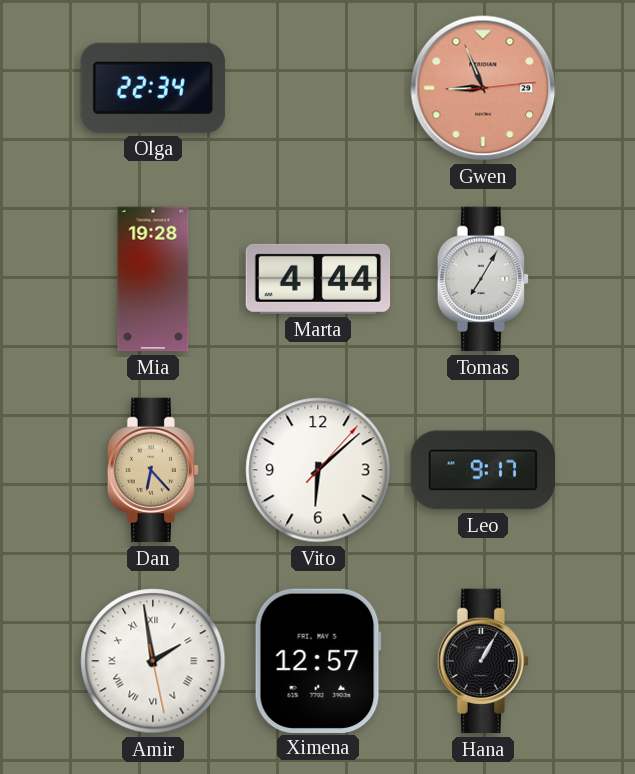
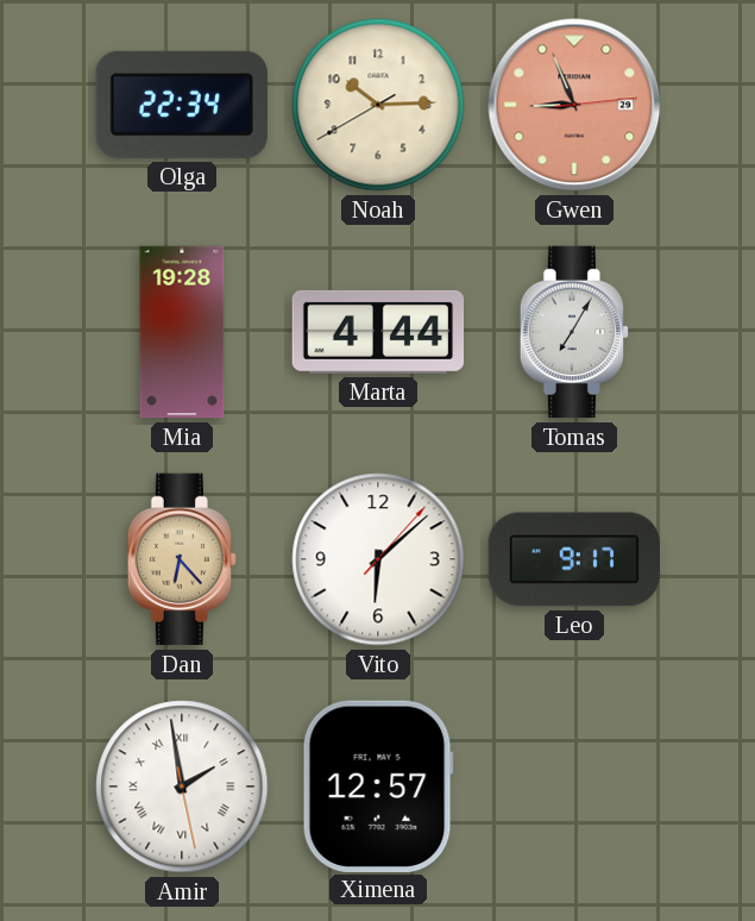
Noah: none -> 10:14
Hana: 1:05 -> none
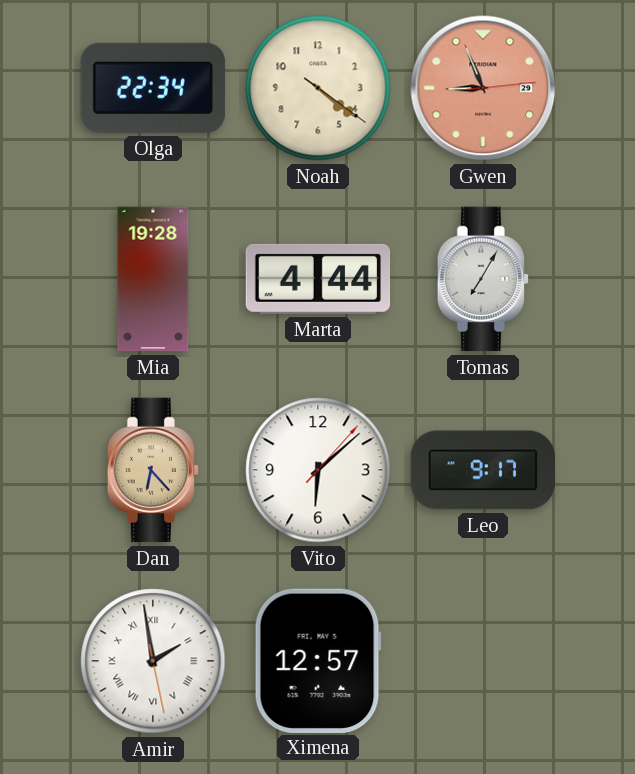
Noah: 10:14 -> 4:21
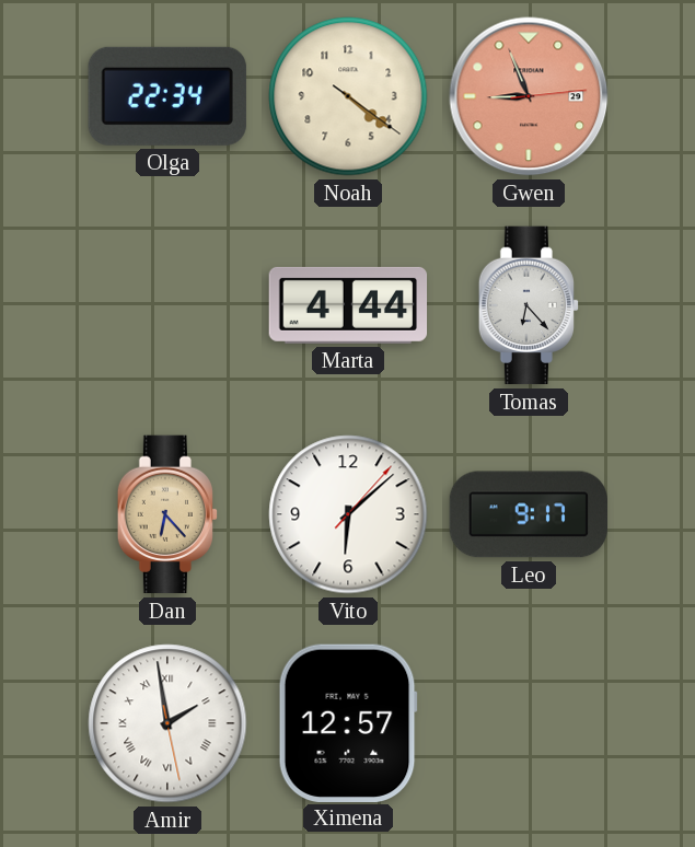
Mia: 19:28 -> none
Tomas: 7:05 -> 6:23
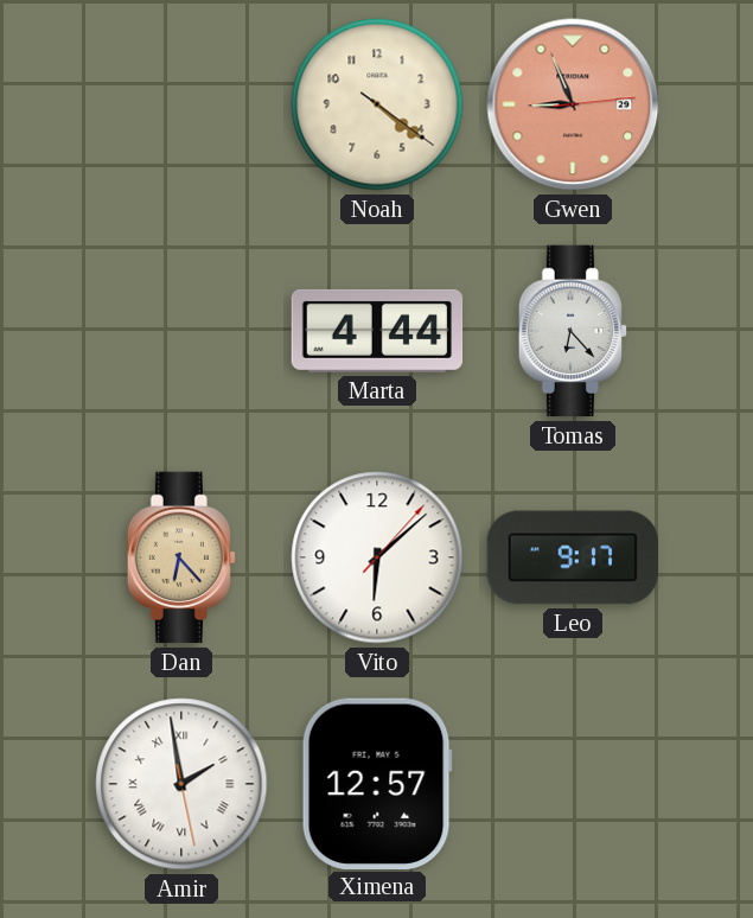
Olga: 22:34 -> none
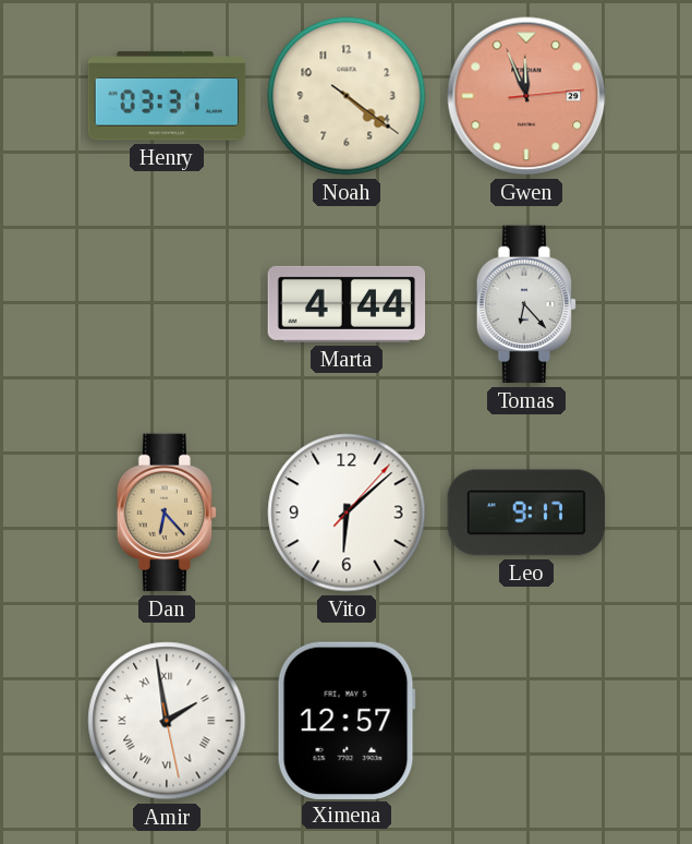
Henry: none -> 03:31
Gwen: 8:56 -> 11:56
